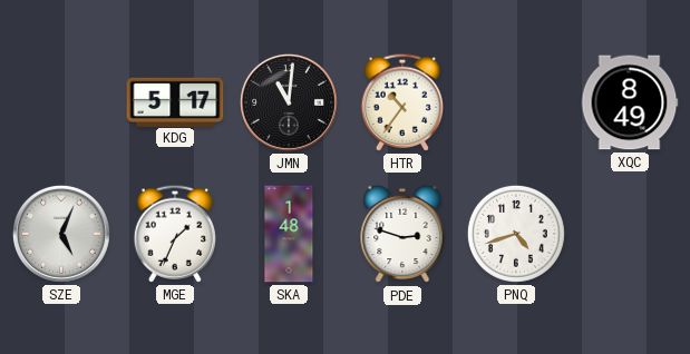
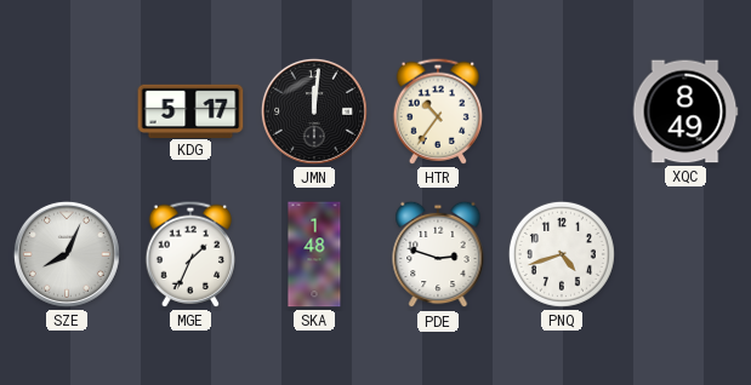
JMN: 11:01 -> 12:01
SZE: 5:04 -> 8:04
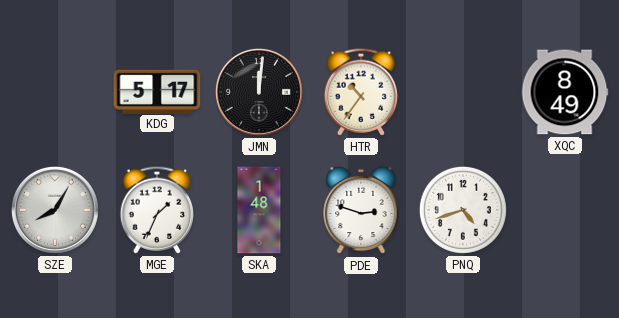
SZE: 8:04 -> 8:05
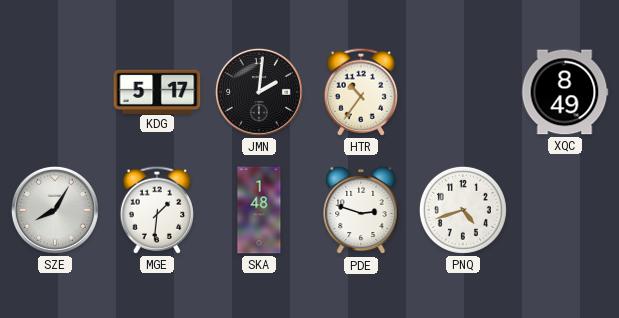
JMN: 12:01 -> 2:01
MGE: 1:34 -> 1:31
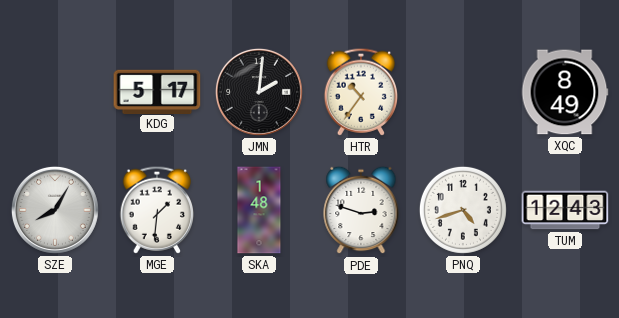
TUM: none -> 12:43
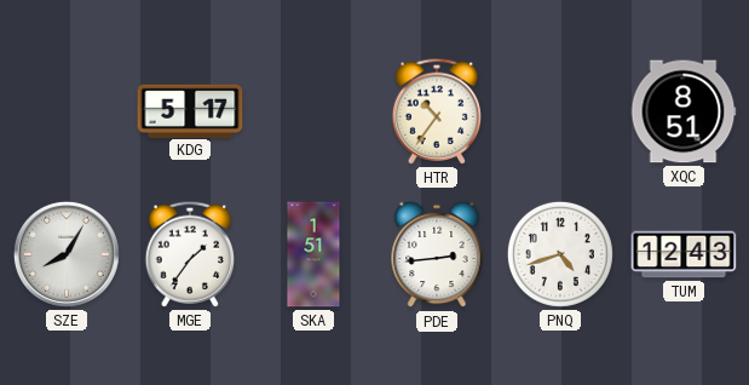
JMN: 2:01 -> none
XQC: 8:49 -> 8:51
MGE: 1:31 -> 1:36
SKA: 1:48 -> 1:51
PDE: 2:48 -> 2:44
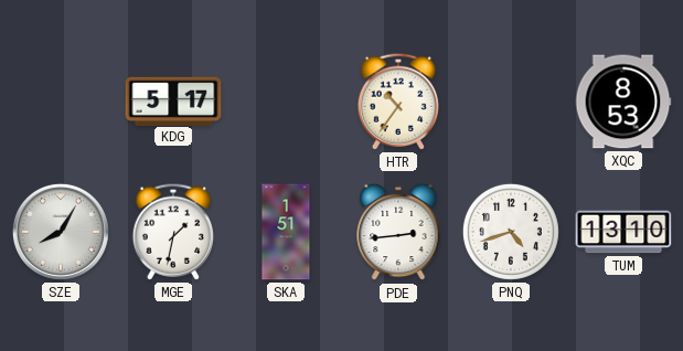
XQC: 8:51 -> 8:53
MGE: 1:36 -> 1:32
TUM: 12:43 -> 13:10
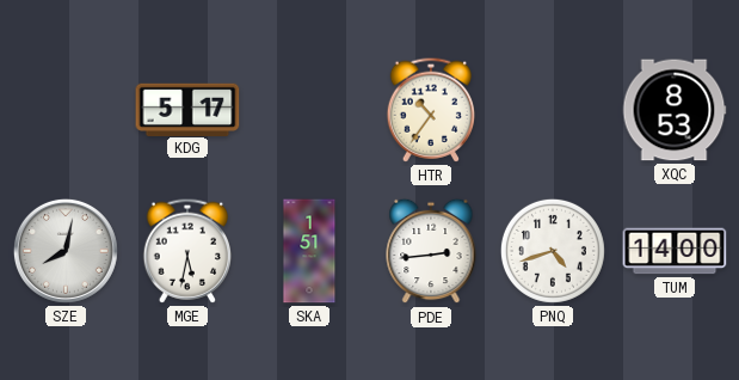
SZE: 8:05 -> 8:02
MGE: 1:32 -> 5:32
TUM: 13:10 -> 14:00
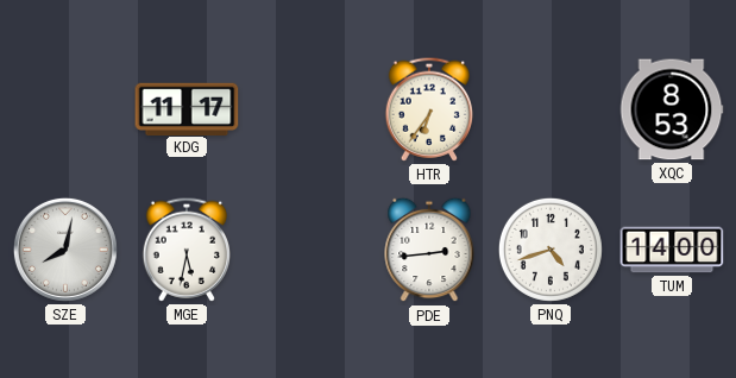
KDG: 5:17 -> 11:17
HTR: 10:36 -> 6:36
SKA: 1:51 -> none
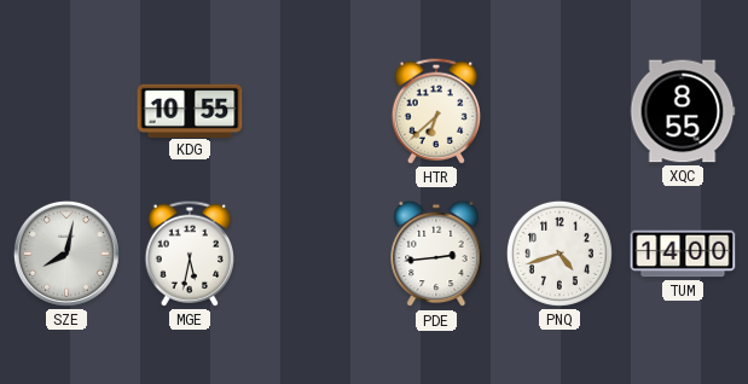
KDG: 11:17 -> 10:55
HTR: 6:36 -> 6:38
XQC: 8:53 -> 8:55
